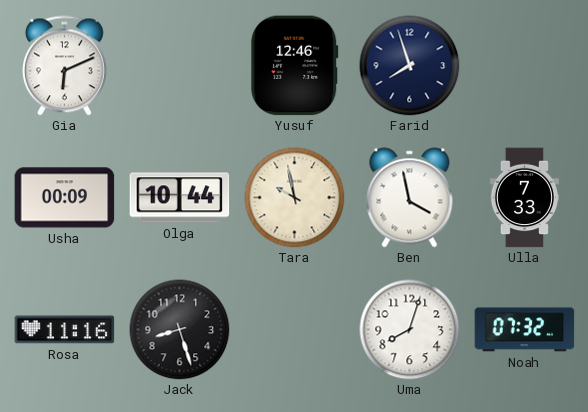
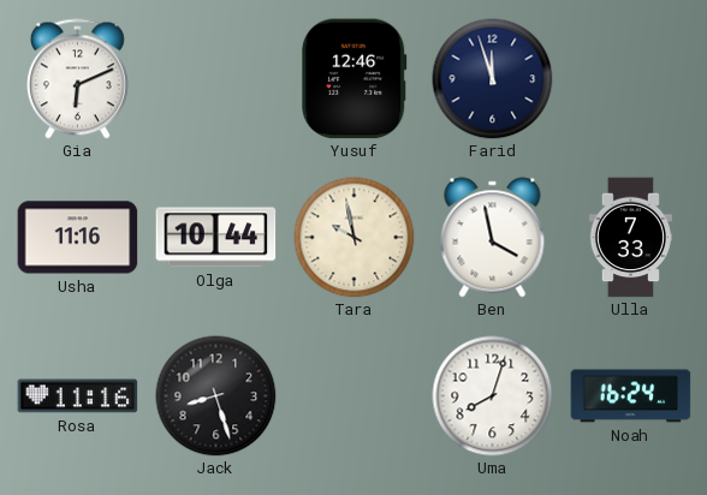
Farid: 7:57 -> 11:57
Usha: 00:09 -> 11:16
Noah: 07:32 -> 16:24
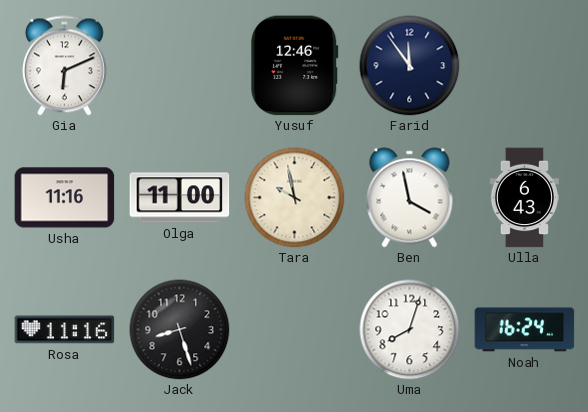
Farid: 11:57 -> 11:54
Olga: 10:44 -> 11:00
Ulla: 7:33 -> 6:43
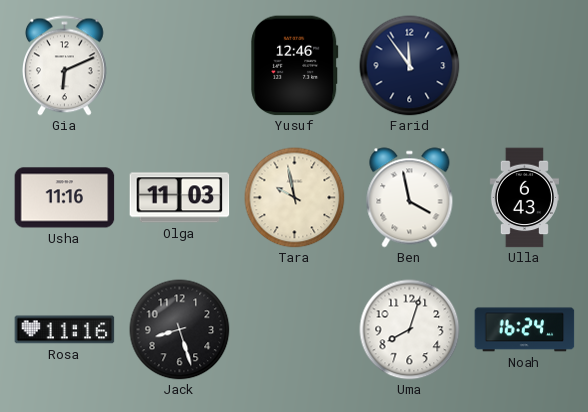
Olga: 11:00 -> 11:03
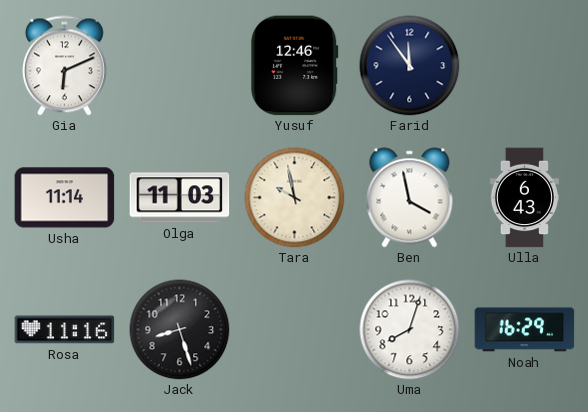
Usha: 11:16 -> 11:14
Noah: 16:24 -> 16:29
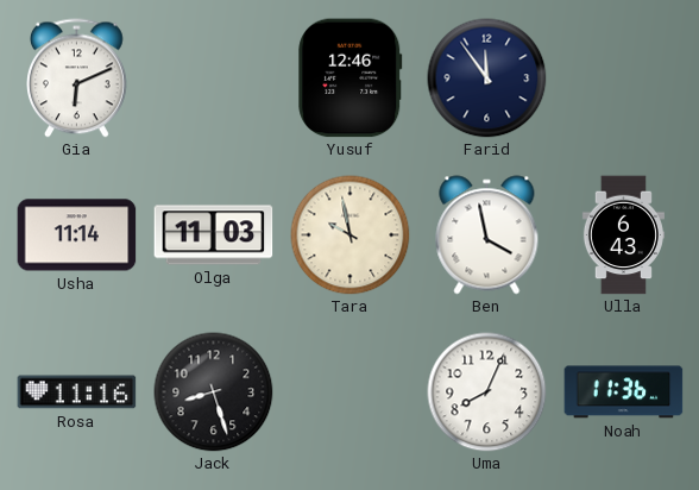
Uma: 8:03 -> 8:04
Noah: 16:29 -> 11:36
